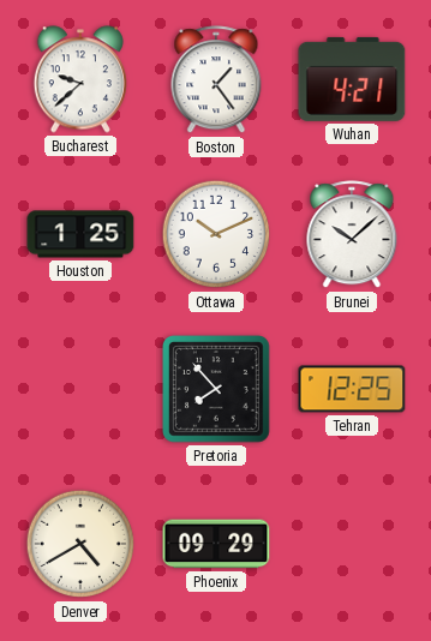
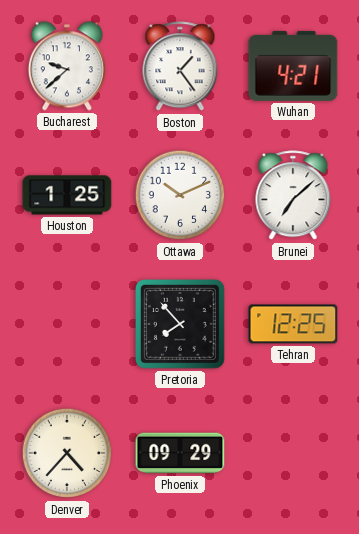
Brunei: 10:08 -> 7:08
Denver: 4:40 -> 4:37
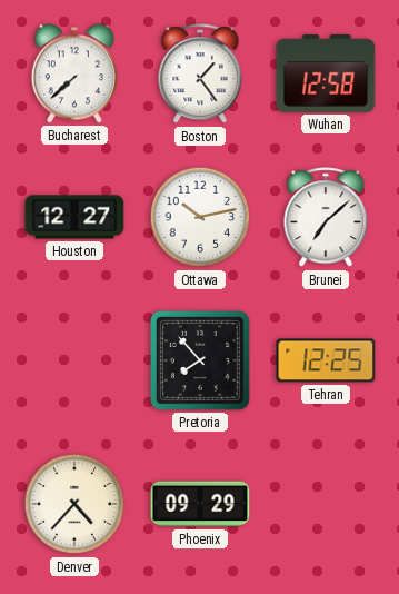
Bucharest: 9:38 -> 7:38
Wuhan: 4:21 -> 12:58
Houston: 1:25 -> 12:27
Ottawa: 10:11 -> 10:13
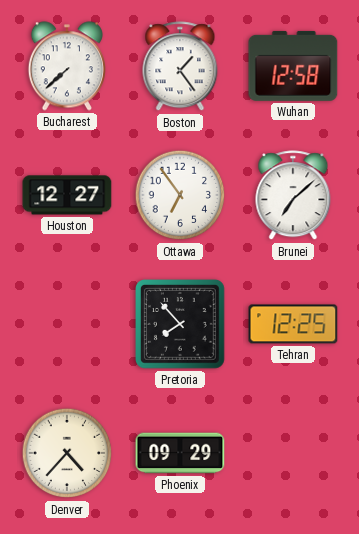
Ottawa: 10:13 -> 6:54
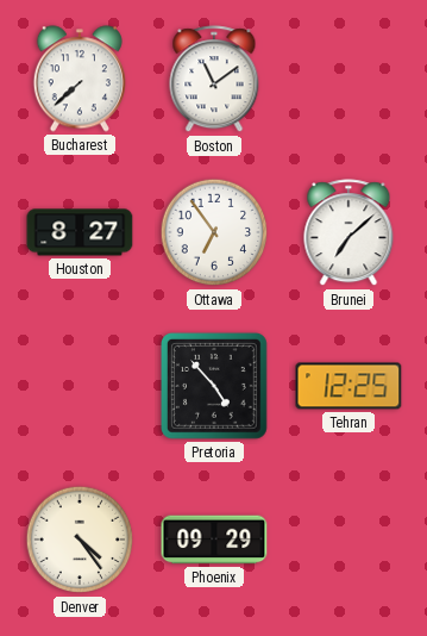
Boston: 1:24 -> 11:09
Wuhan: 12:58 -> none
Houston: 12:27 -> 8:27
Pretoria: 7:53 -> 4:53
Denver: 4:37 -> 4:24
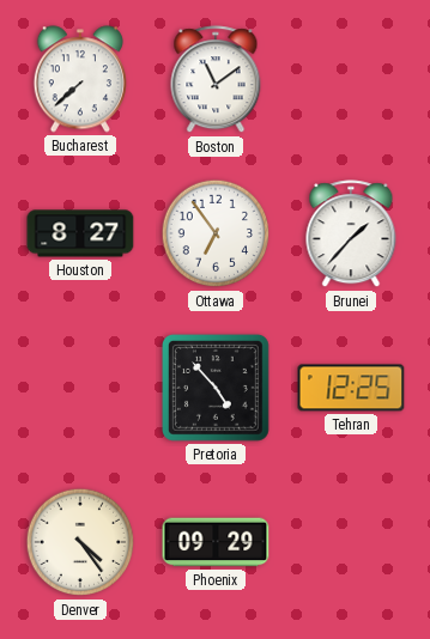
Brunei: 7:08 -> 1:37
